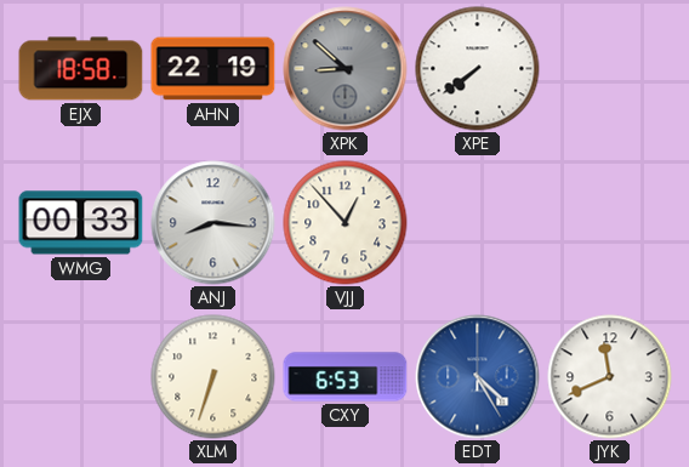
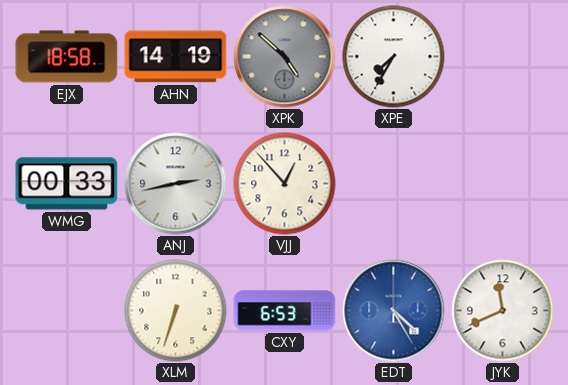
AHN: 22:19 -> 14:19
XPK: 8:52 -> 4:52
XPE: 7:39 -> 7:35
ANJ: 8:16 -> 2:43
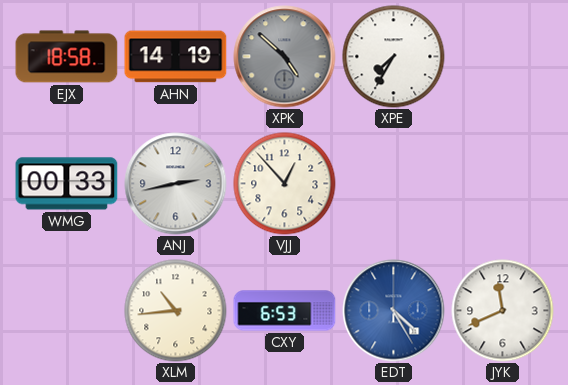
XLM: 6:33 -> 10:44
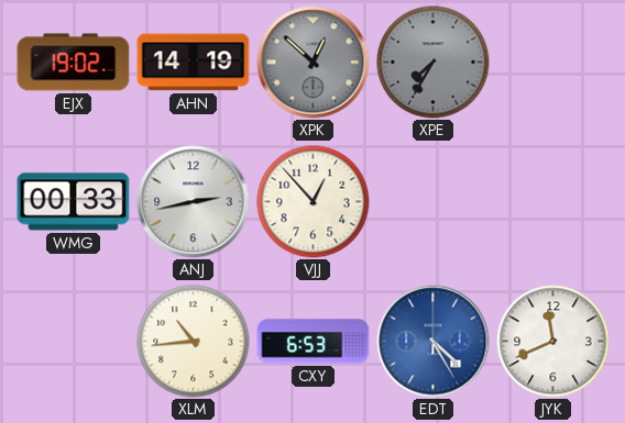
EJX: 18:58 -> 19:02
XPK: 4:52 -> 12:52
XPE dial: white -> grey
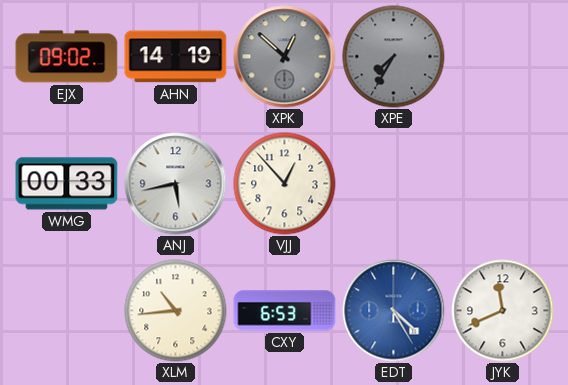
EJX: 19:02 -> 09:02
ANJ: 2:43 -> 5:43
